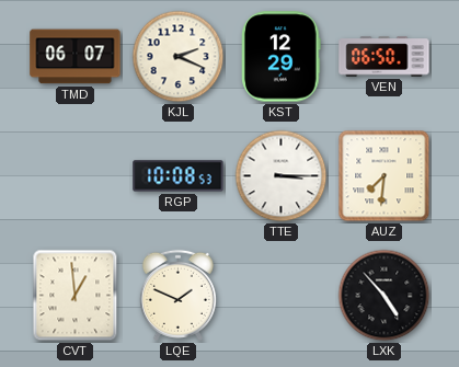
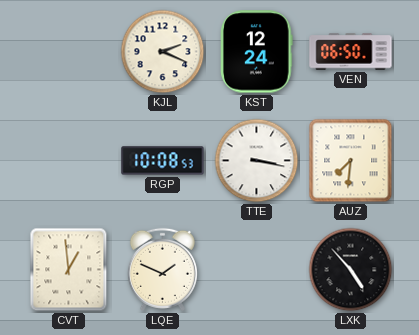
TMD: 06:07 -> none
KST: 12:29 -> 12:24
TTE: 3:15 -> 3:17
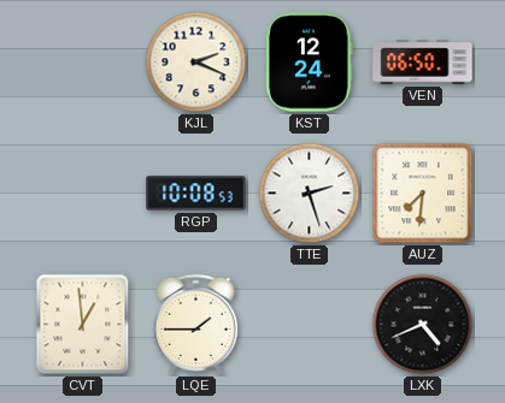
TTE: 3:17 -> 2:27
LQE: 1:49 -> 1:45
LXK: 4:53 -> 4:41
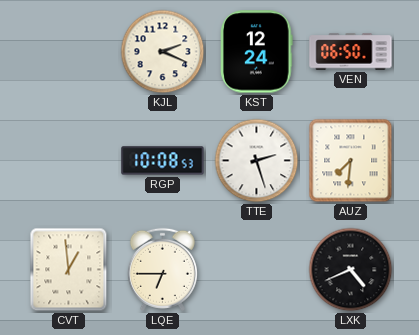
LQE: 1:45 -> 6:45
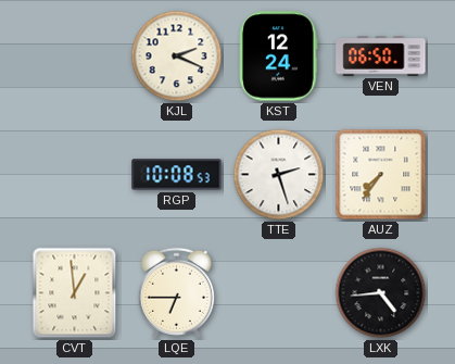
AUZ: 7:31 -> 7:36
LXK: 4:41 -> 4:44
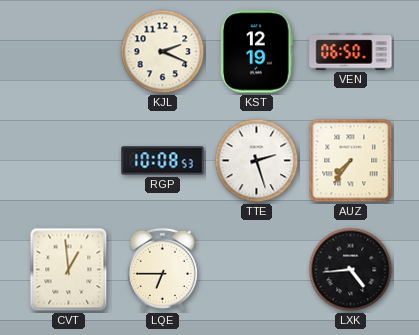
KST: 12:24 -> 12:19
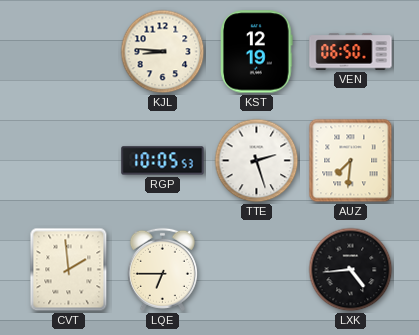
KJL: 2:19 -> 8:46
RGP: 10:08 -> 10:05
AUZ: 7:36 -> 7:31
CVT: 12:59 -> 1:59
